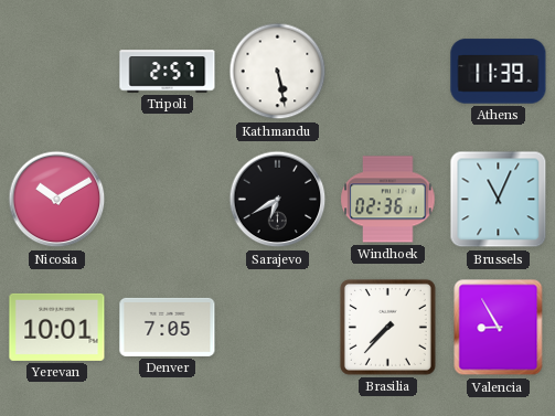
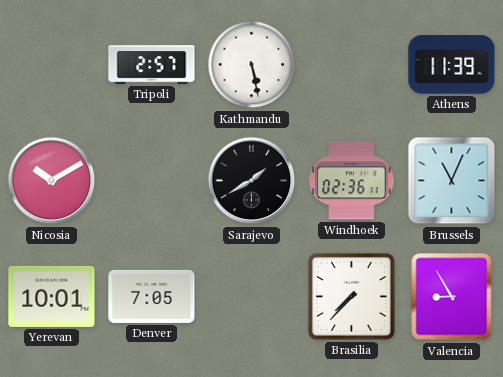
Sarajevo: 6:40 -> 1:40
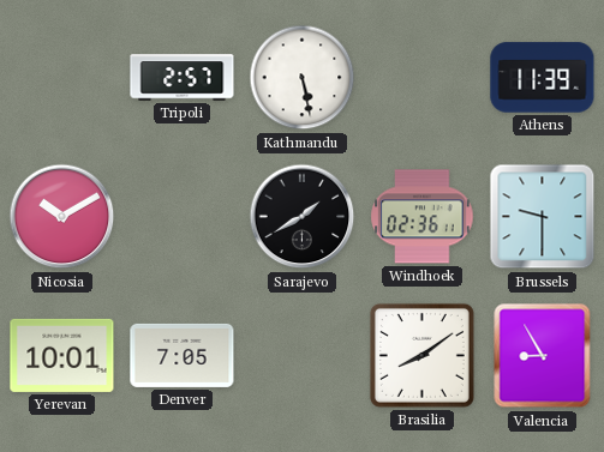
Brussels: 11:04 -> 9:30
Brasilia: 7:37 -> 8:09
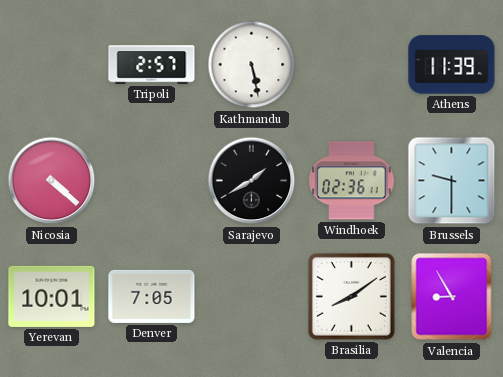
Nicosia: 10:10 -> 4:22
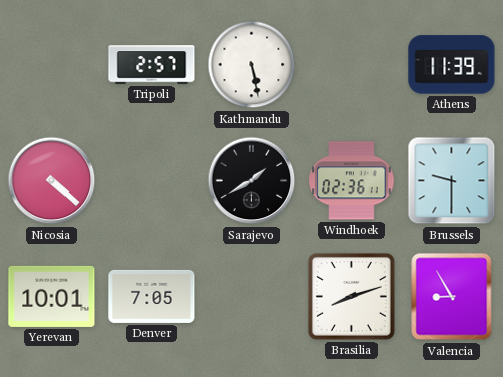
Brasilia: 8:09 -> 8:12
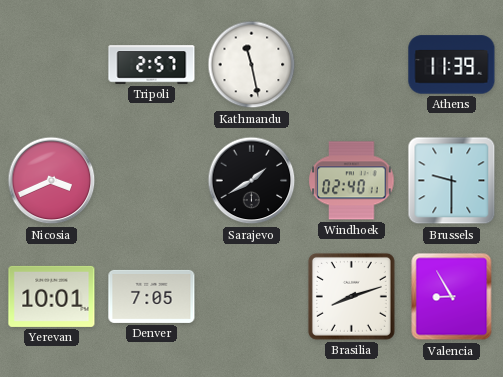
Kathmandu: 5:28 -> 11:28
Nicosia: 4:22 -> 3:41
Windhoek: 02:36 -> 02:40
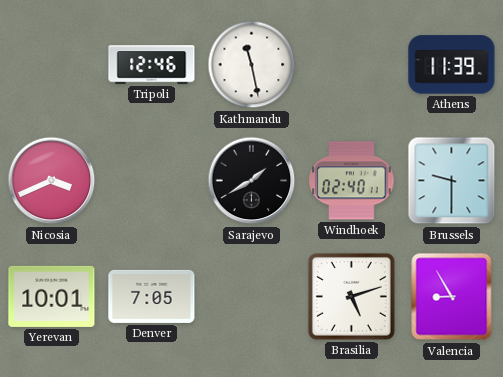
Tripoli: 2:57 -> 12:46
Brasilia: 8:12 -> 5:12
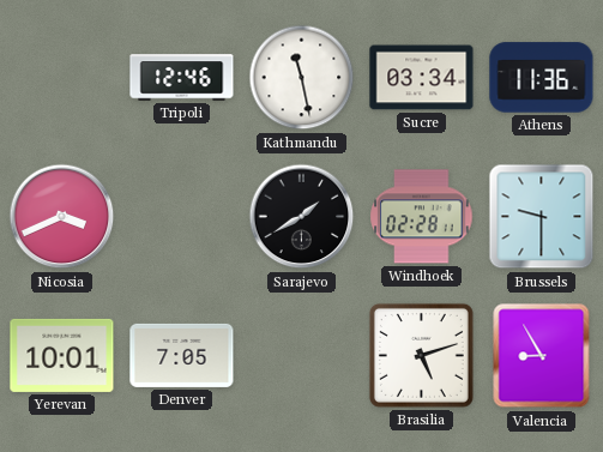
Sucre: none -> 03:34
Athens: 11:39 -> 11:36
Windhoek: 02:40 -> 02:28
